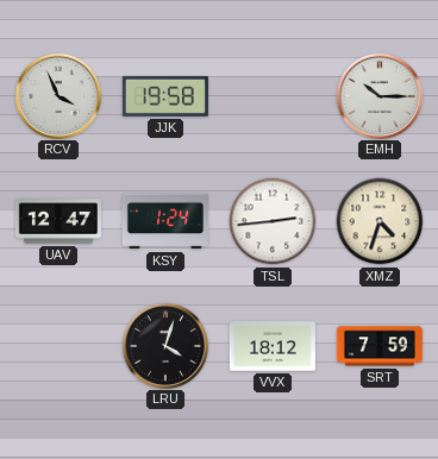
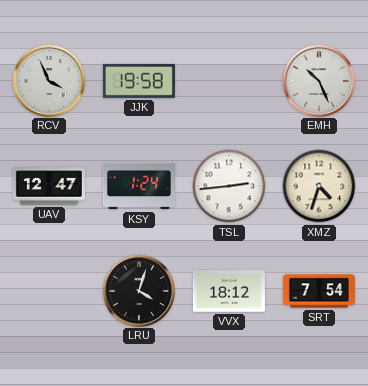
EMH: 10:15 -> 10:26
SRT: 7:59 -> 7:54
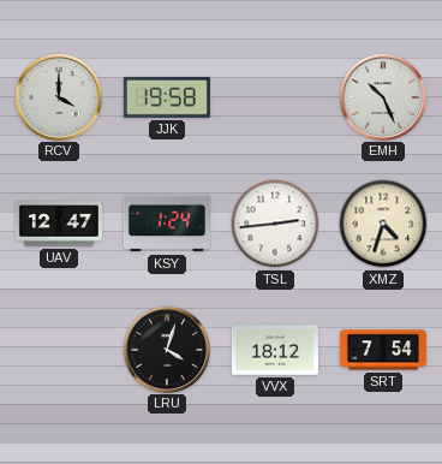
RCV: 3:56 -> 4:00
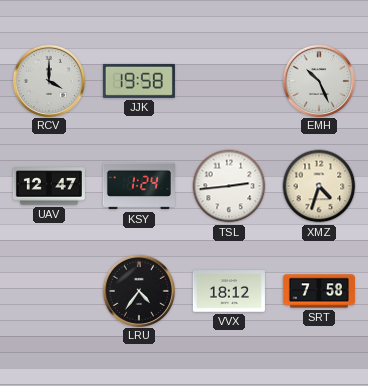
LRU: 4:03 -> 4:36
SRT: 7:54 -> 7:58
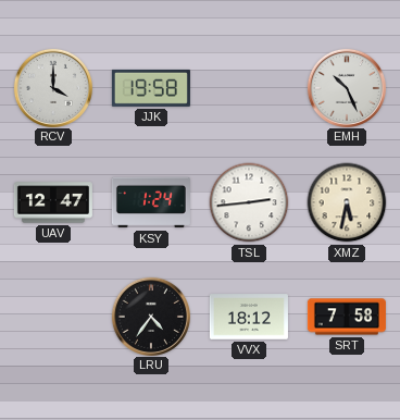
XMZ: 4:33 -> 5:32
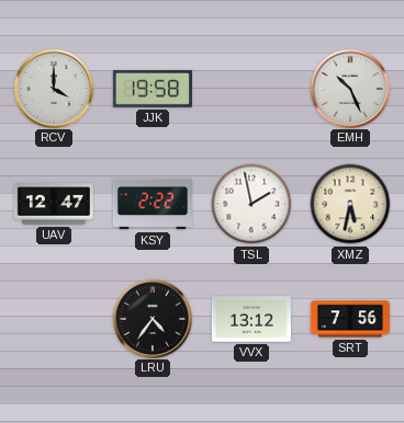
KSY: 1:24 -> 2:22
TSL: 2:44 -> 1:58
VVX: 18:12 -> 13:12
SRT: 7:58 -> 7:56
